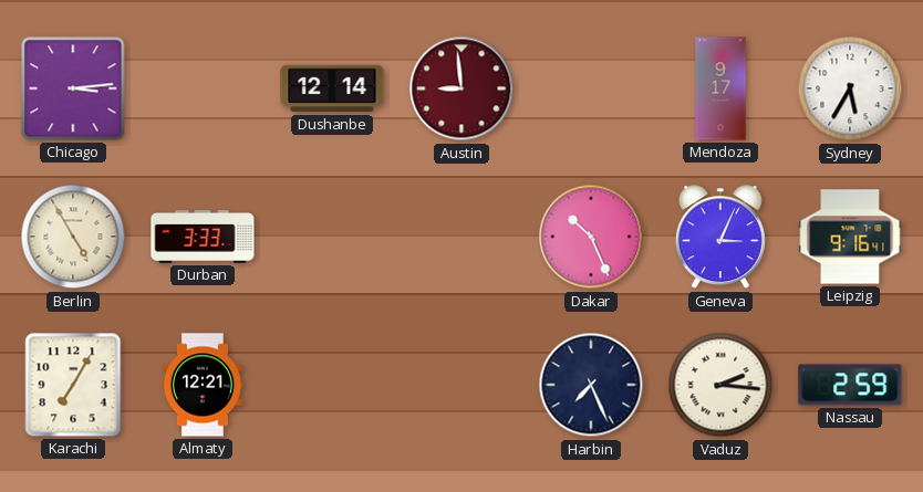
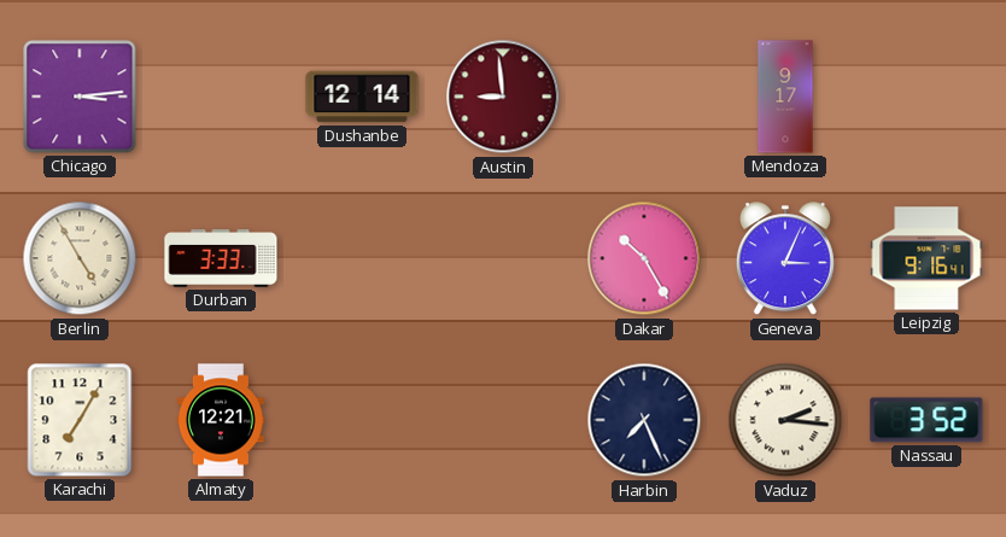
Sydney: 5:35 -> none
Dakar: 10:26 -> 10:25
Nassau: 2:59 -> 3:52
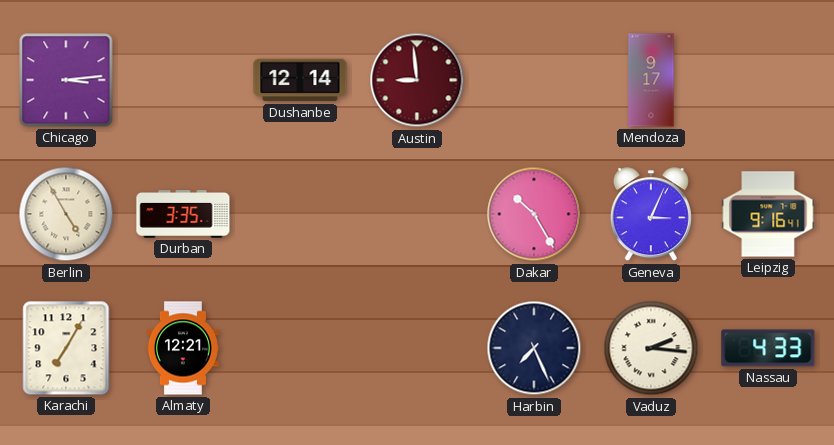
Durban: 3:33 -> 3:35
Nassau: 3:52 -> 4:33
